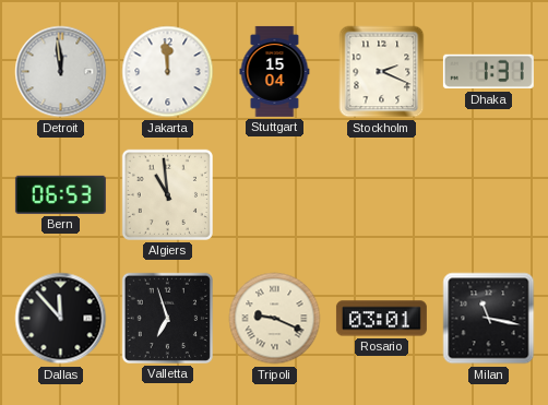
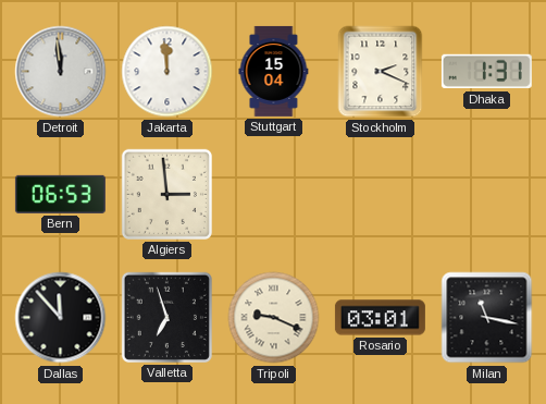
Algiers: 10:59 -> 2:59
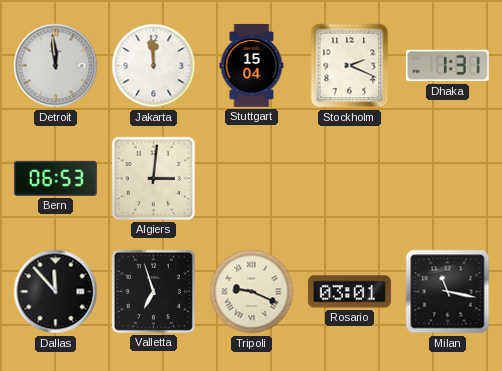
Algiers: 2:59 -> 3:01
